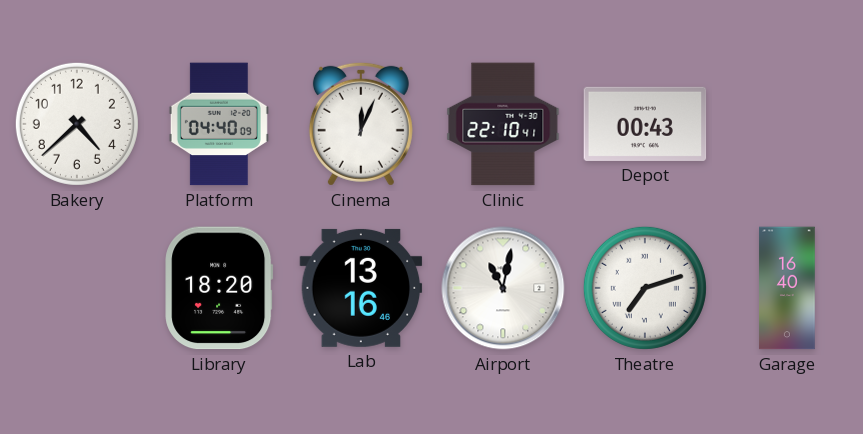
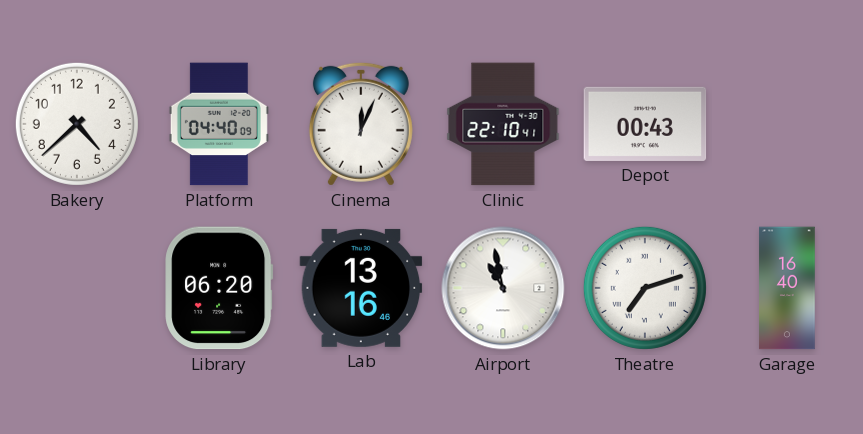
Library: 18:20 -> 06:20
Airport: 11:02 -> 10:58
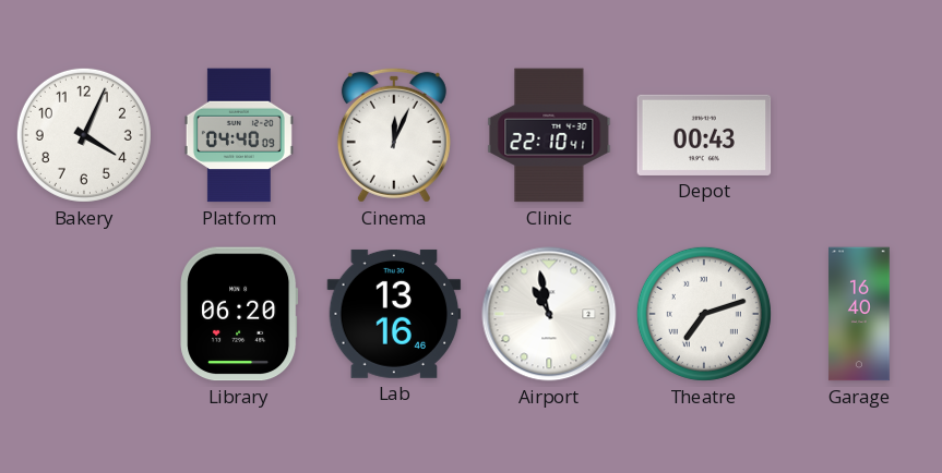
Bakery: 4:38 -> 4:04
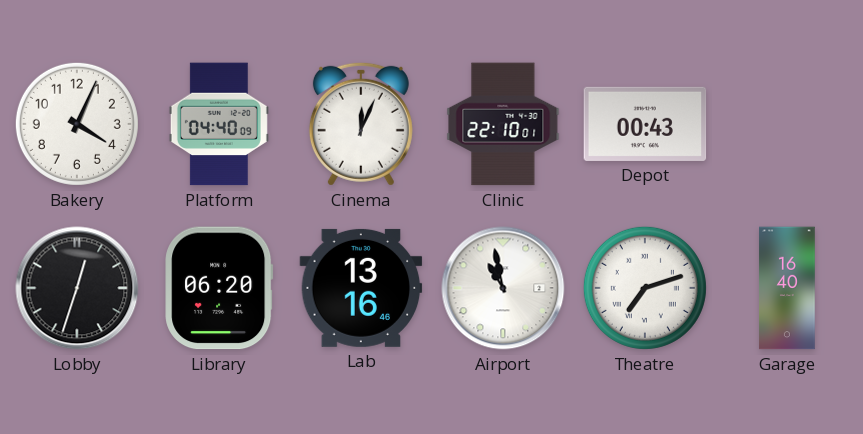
Clinic: 22:10:41 -> 22:10:01
Lobby: none -> 12:33
